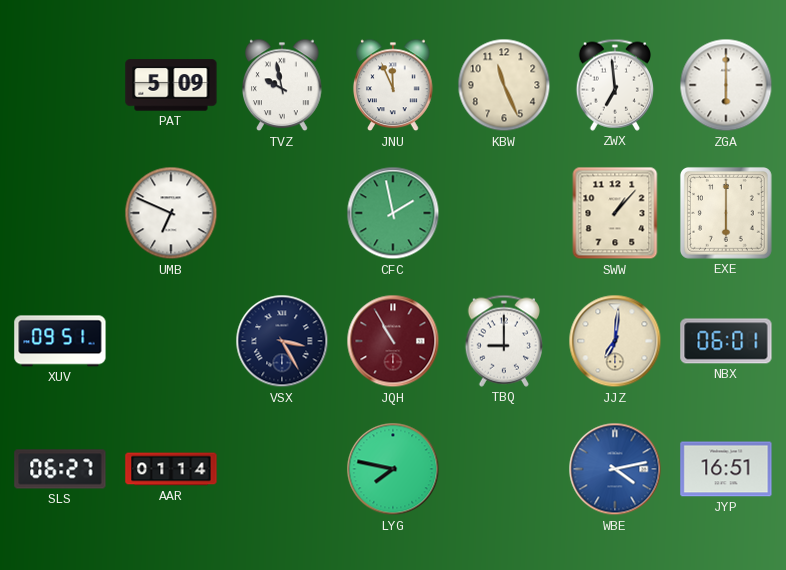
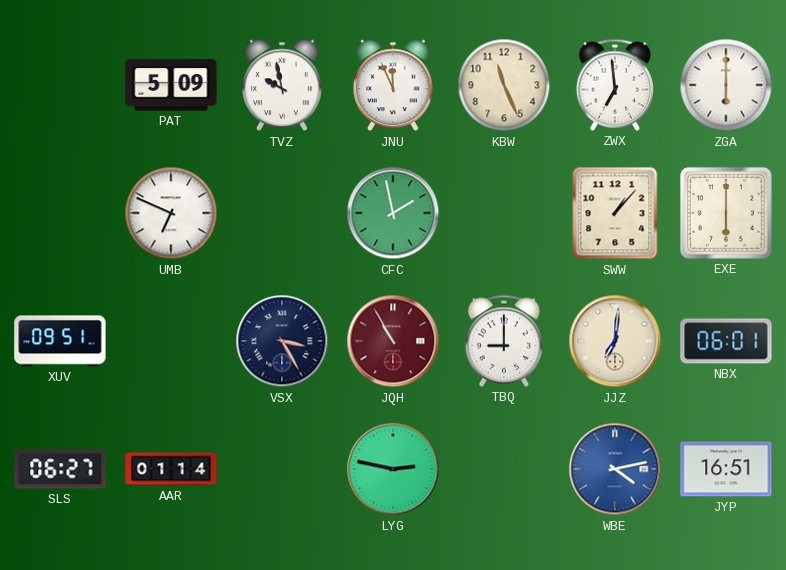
LYG: 7:47 -> 2:47
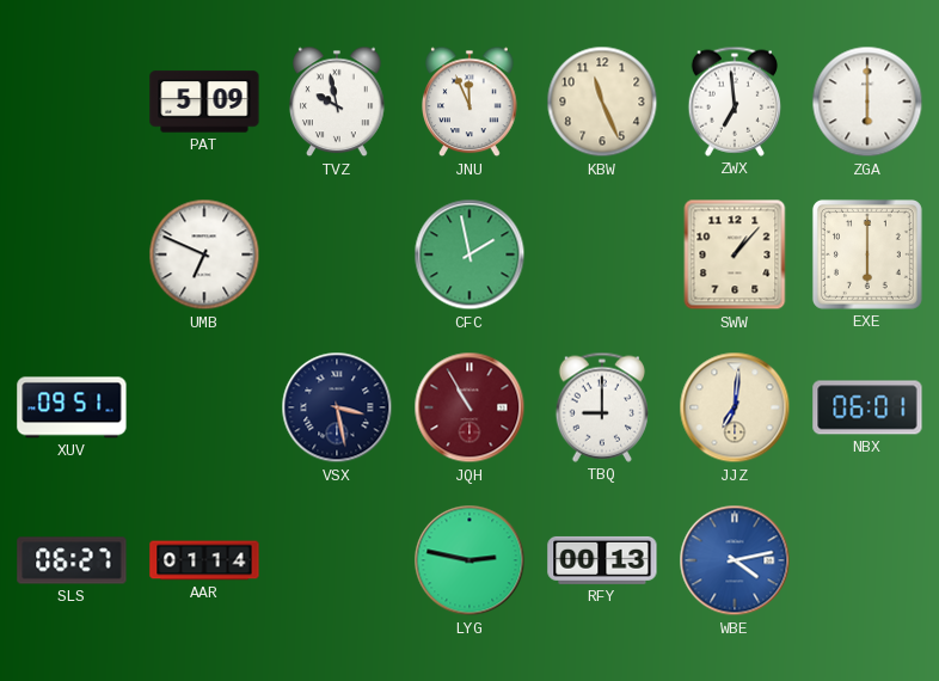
VSX: 3:25 -> 3:28
RFY: none -> 00:13
JYP: 16:51 -> none
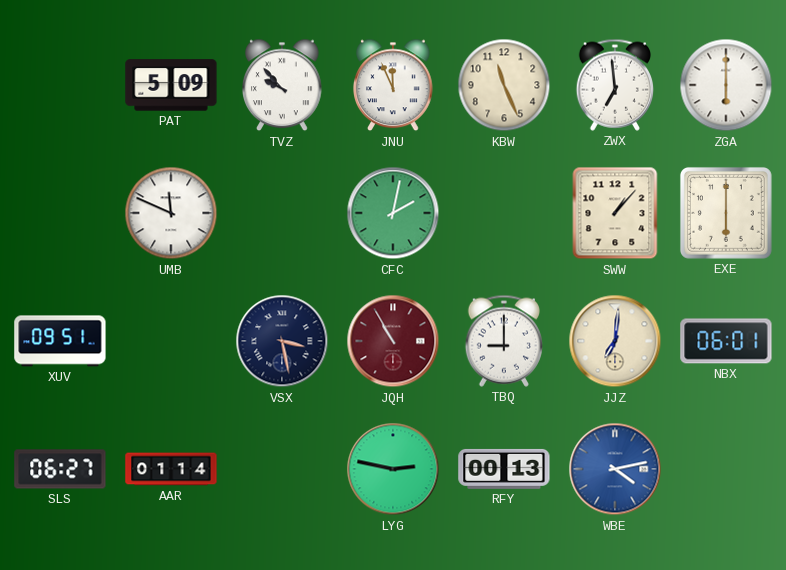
TVZ: 9:58 -> 9:53
UMB: 6:49 -> 11:49
CFC: 1:58 -> 2:02
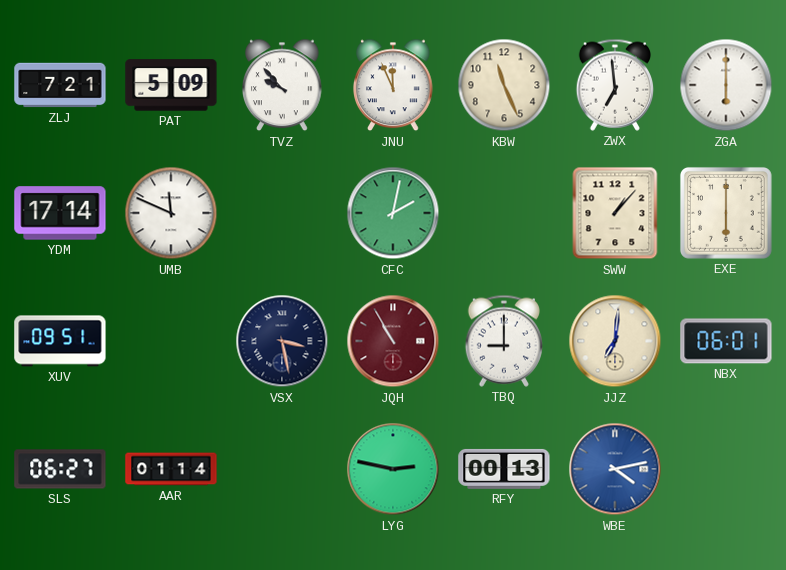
ZLJ: none -> 7:21
YDM: none -> 17:14
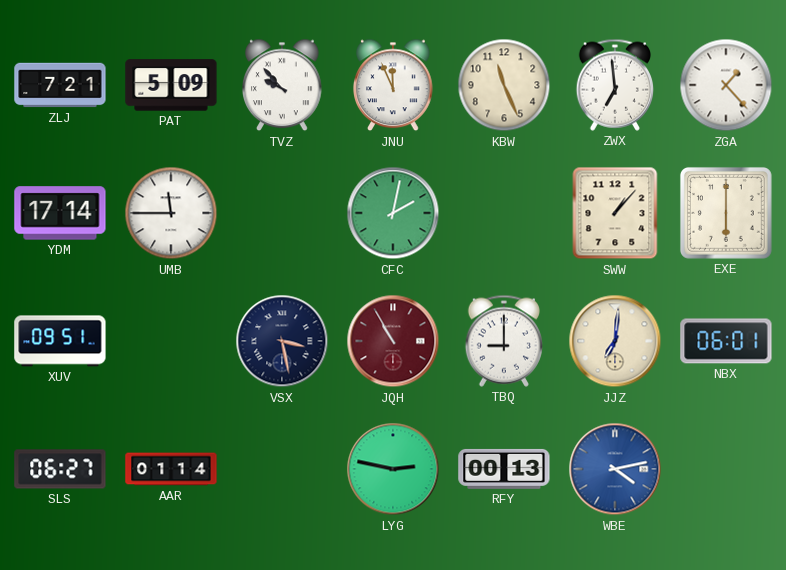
ZGA: 6:00 -> 1:23
UMB: 11:49 -> 11:45
